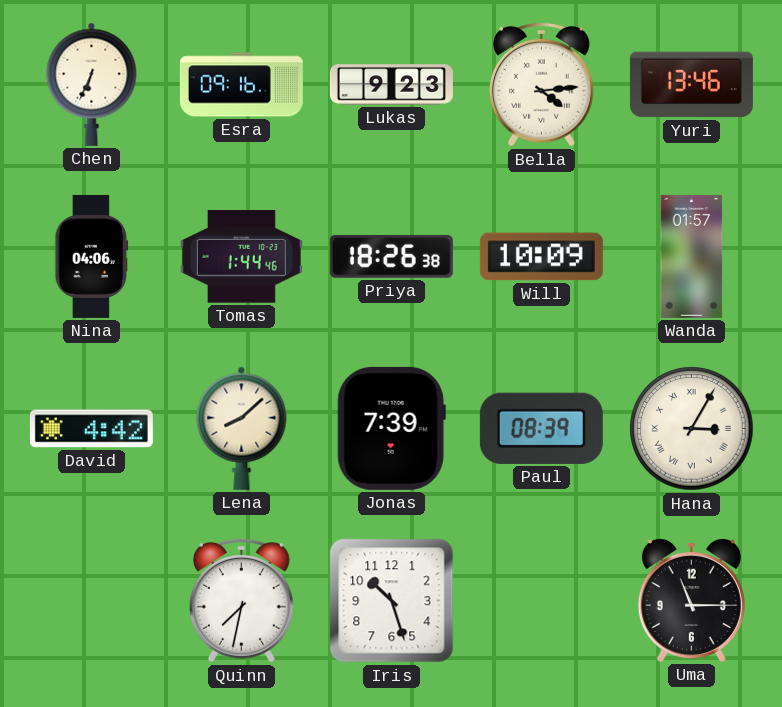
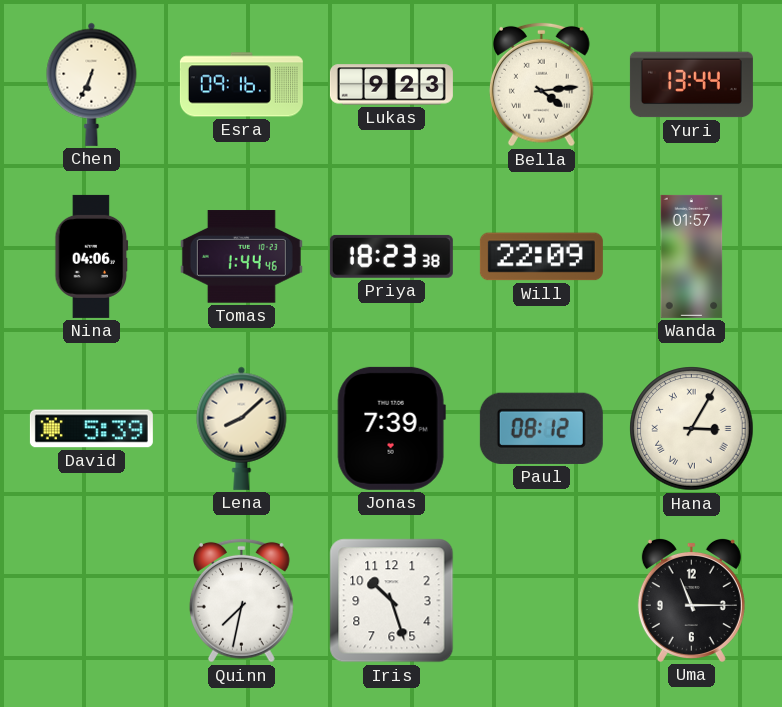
Yuri: 13:46 -> 13:44
Priya: 18:26 -> 18:23
Will: 10:09 -> 22:09
David: 4:42 -> 5:39
Paul: 08:39 -> 08:12
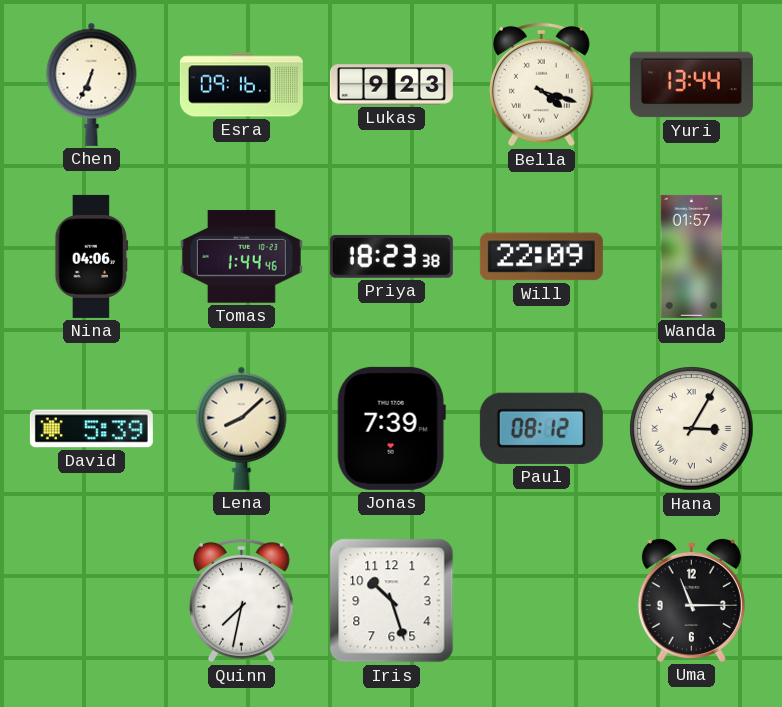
Bella: 4:14 -> 4:18
